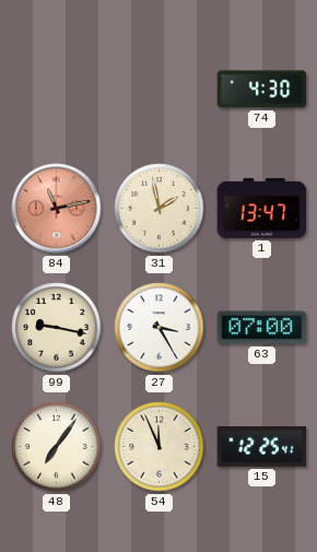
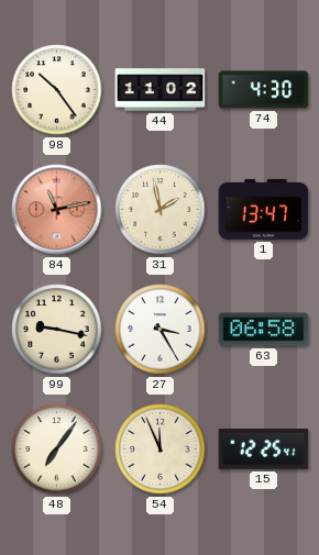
98: none -> 10:24
44: none -> 11:02
63: 07:00 -> 06:58
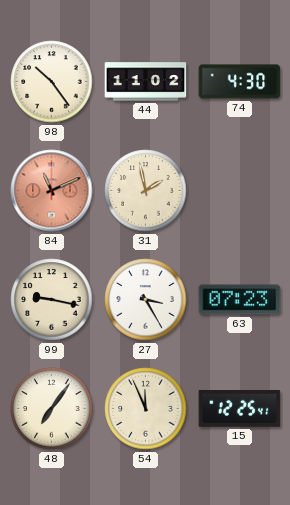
84: 11:13 -> 11:11
1: 13:47 -> none
63: 06:58 -> 07:23
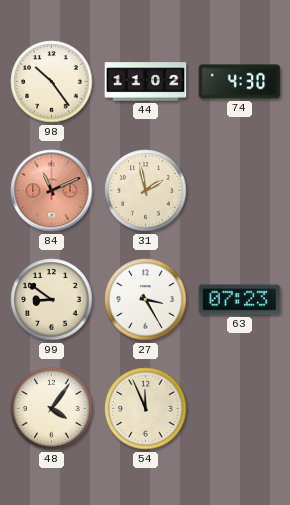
99: 9:17 -> 8:51
48: 7:06 -> 4:06
15: 12:25 -> none
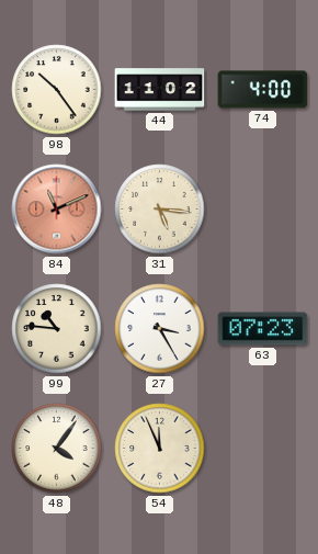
74: 4:30 -> 4:00
31: 1:58 -> 5:16
99: 8:51 -> 10:46
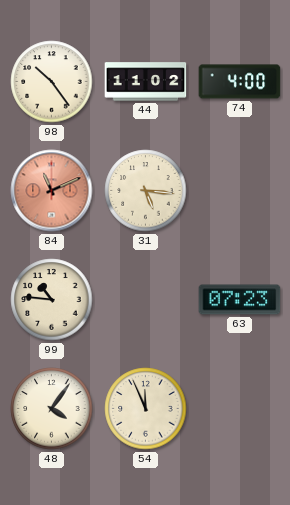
27: 3:25 -> none
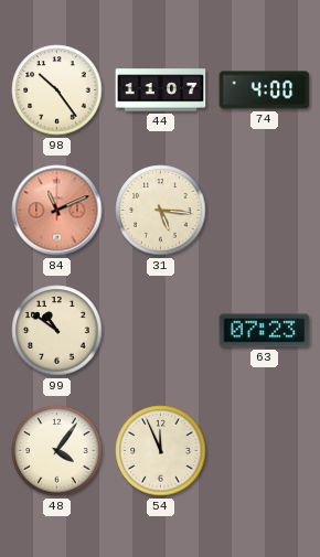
44: 11:02 -> 11:07
99: 10:46 -> 10:51
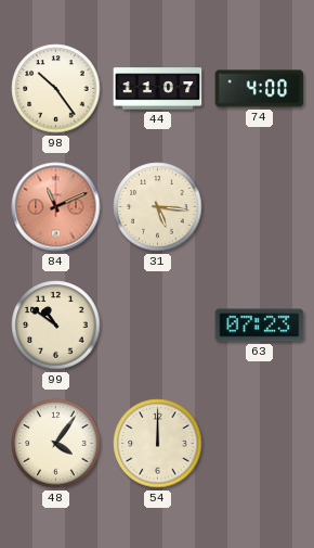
54: 11:56 -> 12:00
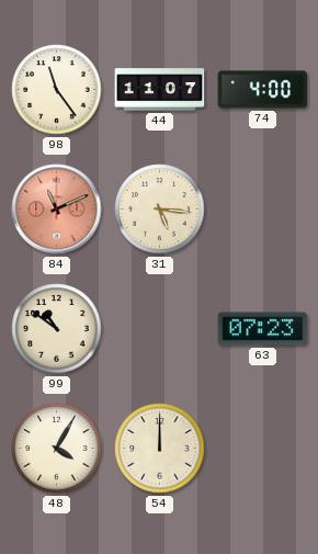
98: 10:24 -> 11:24
48: 4:06 -> 4:05
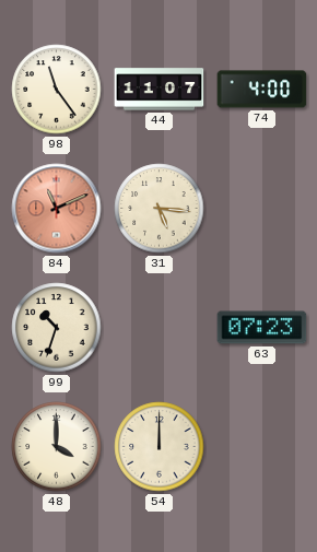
99: 10:51 -> 10:33
48: 4:05 -> 4:00
